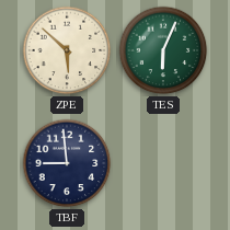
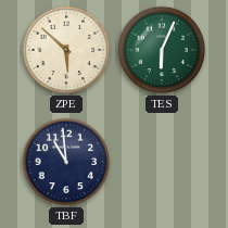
TBF: 8:59 -> 10:59
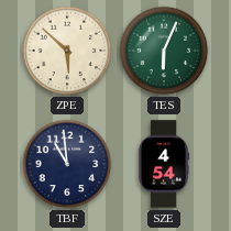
SZE: none -> 4:54
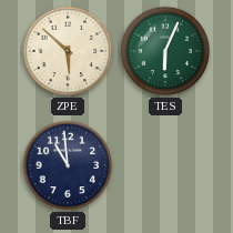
SZE: 4:54 -> none
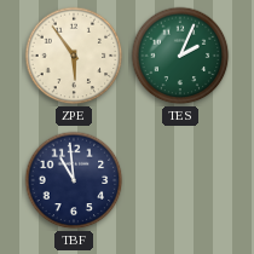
ZPE: 5:52 -> 5:54
TES: 6:04 -> 2:04
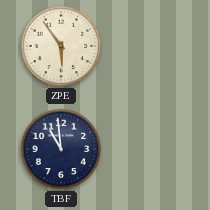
TES: 2:04 -> none
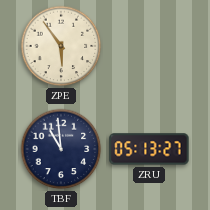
ZRU: none -> 05:13
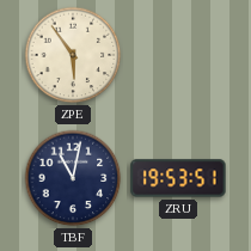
TBF: 10:59 -> 11:02
ZRU: 05:13 -> 19:53
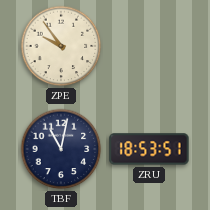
ZPE: 5:54 -> 9:54
ZRU: 19:53 -> 18:53
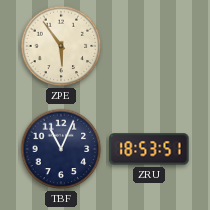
ZPE: 9:54 -> 5:54
TBF: 11:02 -> 11:04
